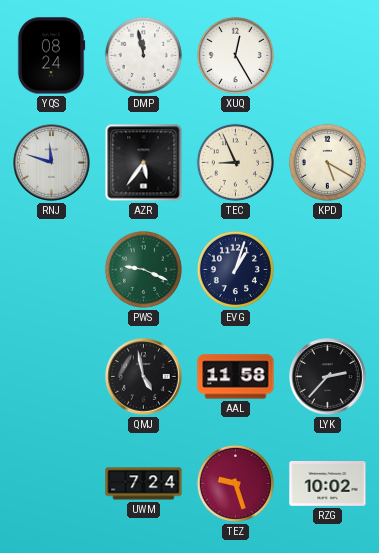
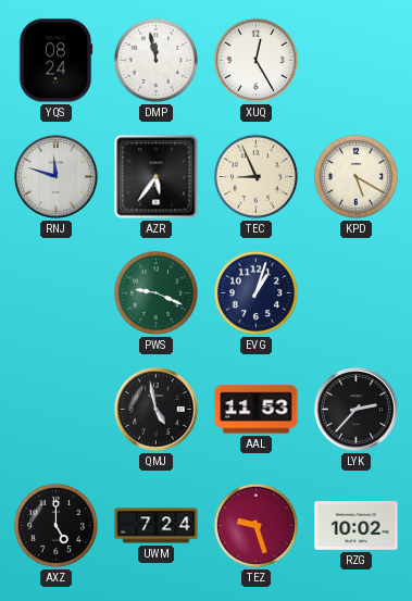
AAL: 11:58 -> 11:53
AXZ: none -> 5:00
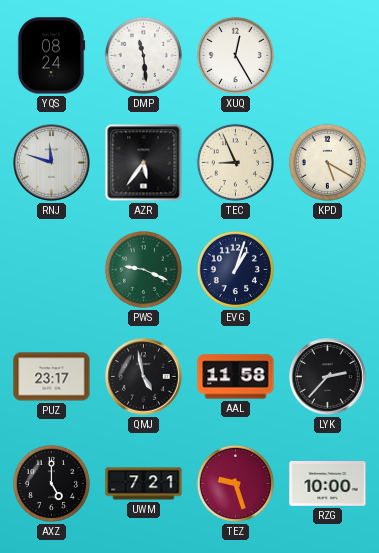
DMP: 11:58 -> 11:29
PUZ: none -> 23:17
AAL: 11:53 -> 11:58
UWM: 7:24 -> 7:21
RZG: 10:02 -> 10:00
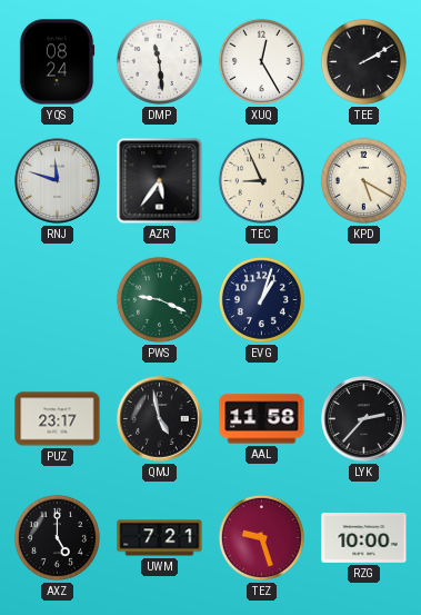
TEE: none -> 2:10
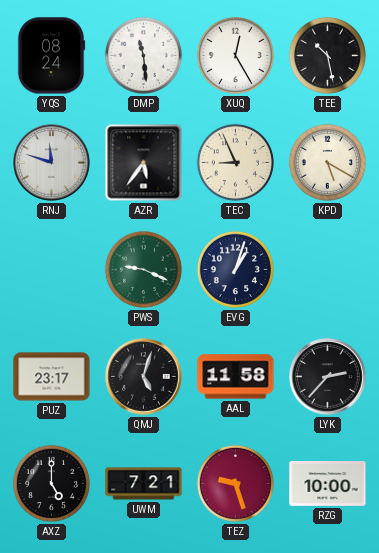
TEE: 2:10 -> 10:28
QMJ: 4:58 -> 5:03
